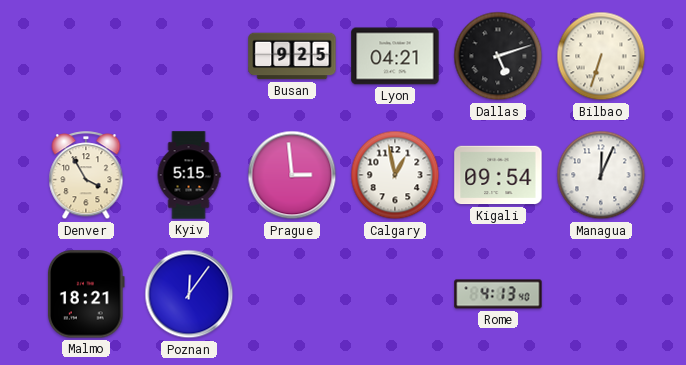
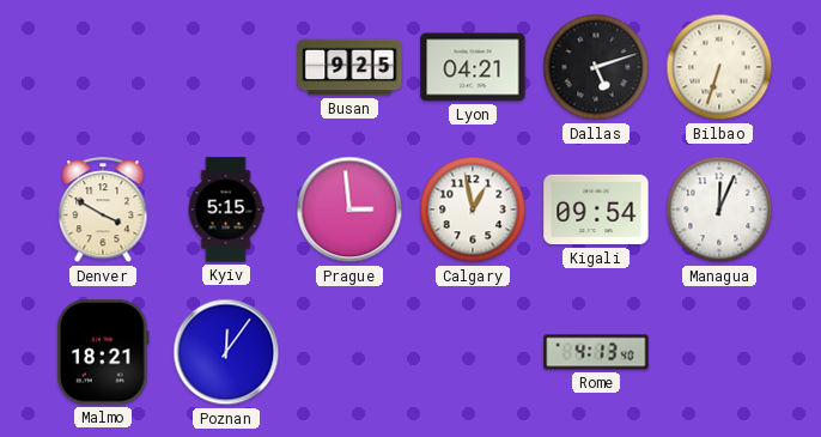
Denver: 3:55 -> 3:50
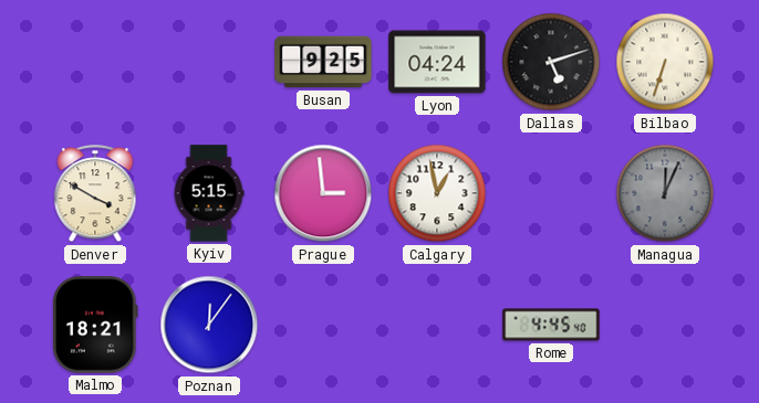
Lyon: 04:21 -> 04:24
Kigali: 09:54 -> none
Managua dial: white -> grey
Rome: 4:13 -> 4:45
